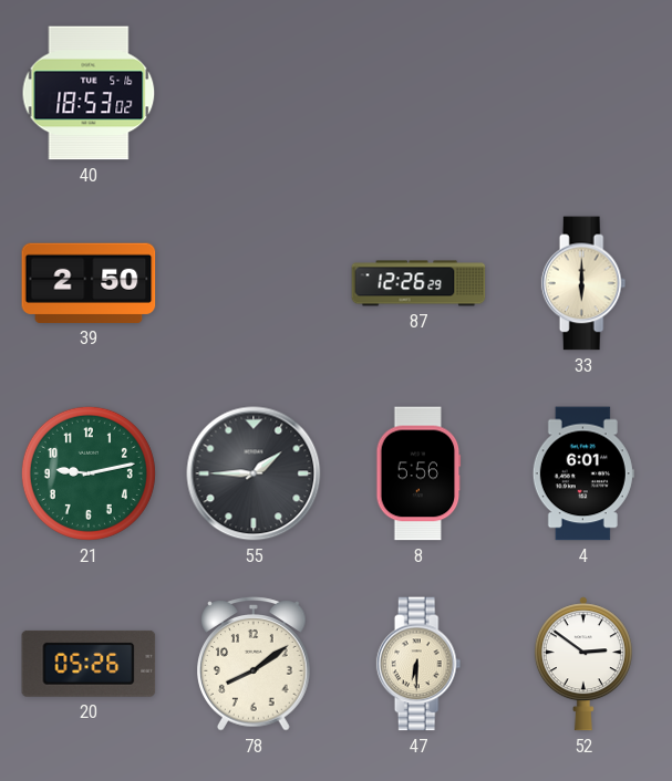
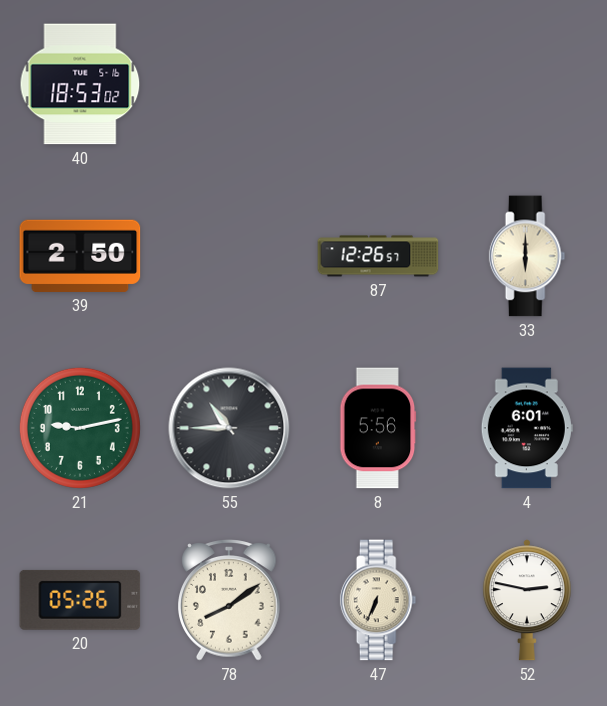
87: 12:26:29 -> 12:26:57
55: 1:45 -> 10:45
47: 6:30 -> 6:34
52: 2:51 -> 2:47
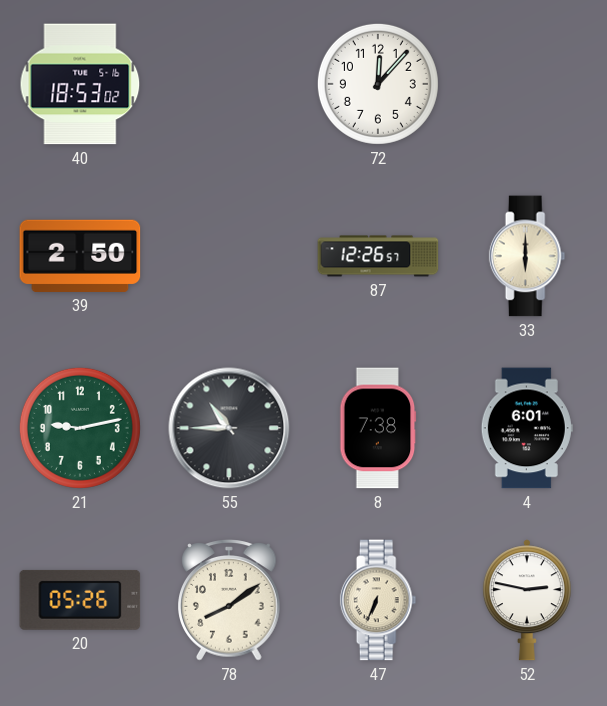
72: none -> 12:07
8: 5:56 -> 7:38
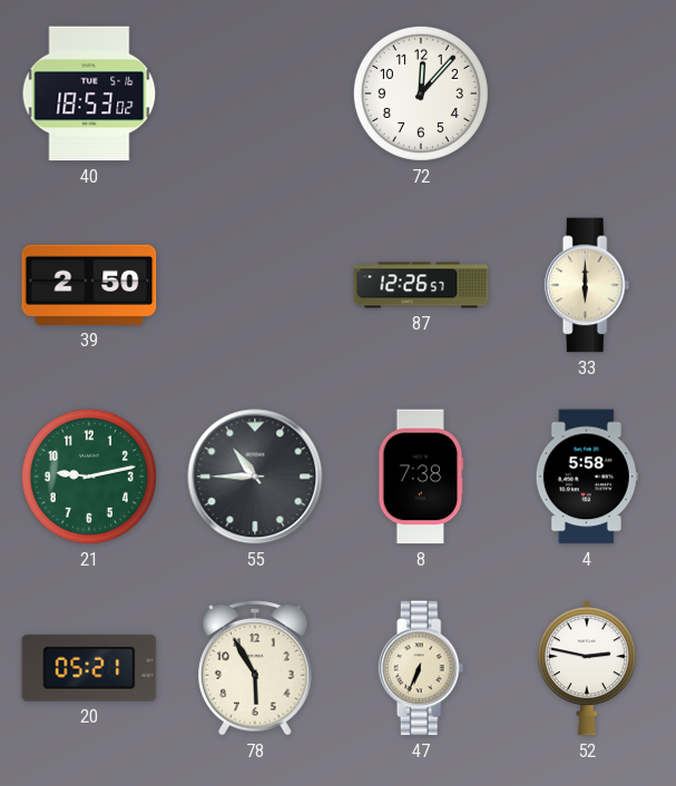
4: 6:01 -> 5:58
20: 05:26 -> 05:21
78: 8:09 -> 5:55
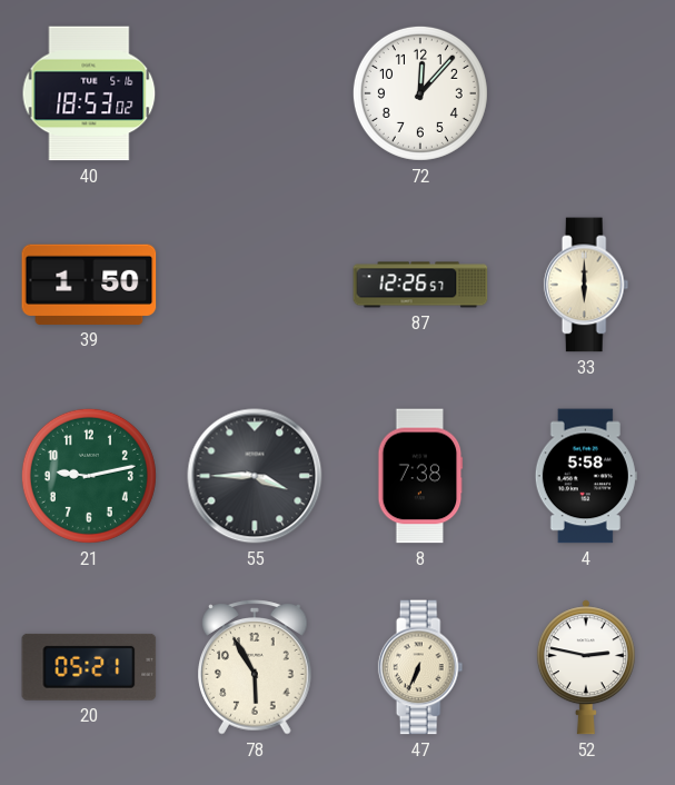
39: 2:50 -> 1:50
55: 10:45 -> 3:45
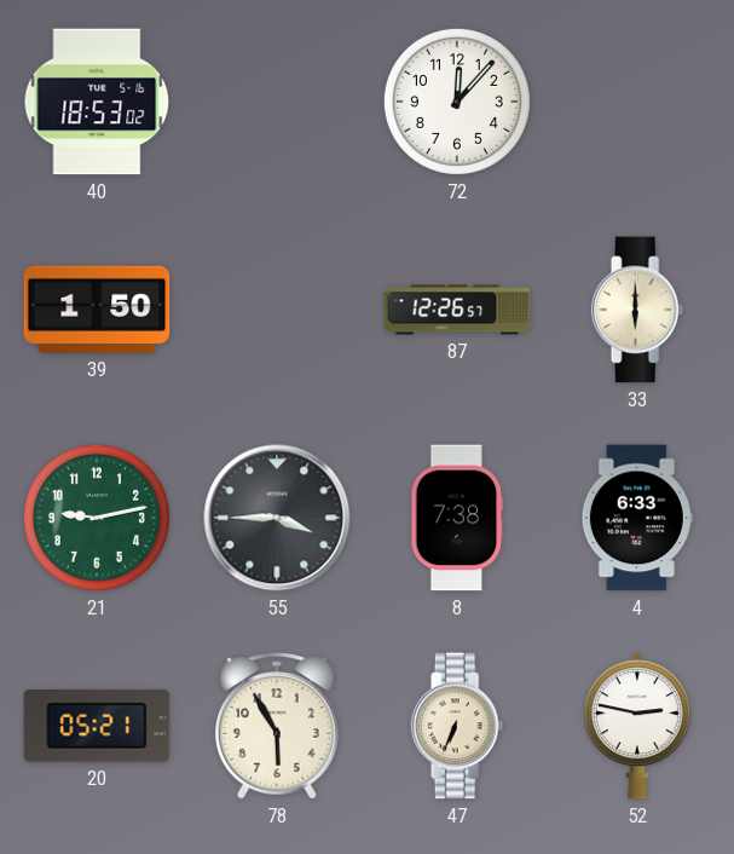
4: 5:58 -> 6:33
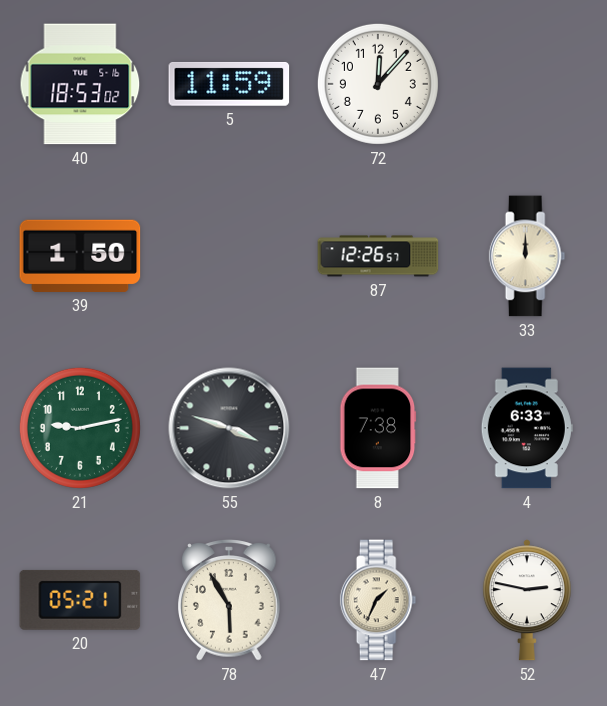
5: none -> 11:59
33: 6:00 -> 12:00
55: 3:45 -> 3:48
47: 6:34 -> 1:34
